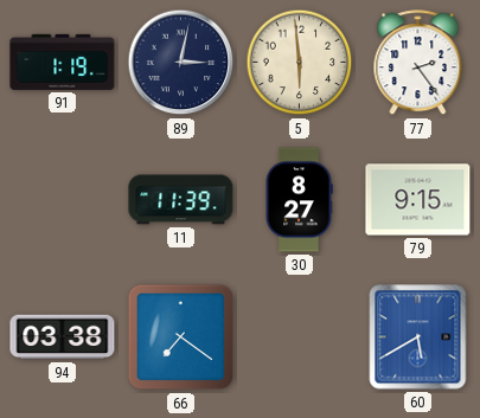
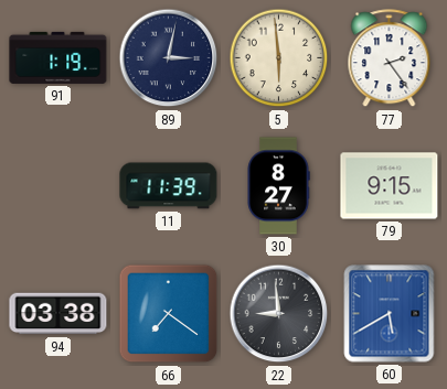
22: none -> 8:59
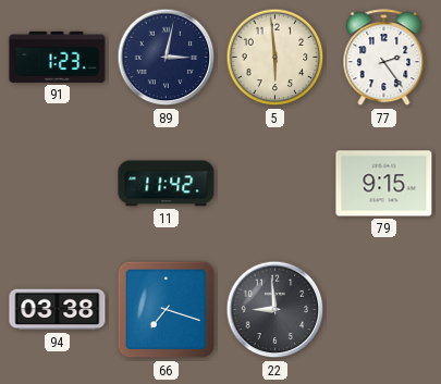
91: 1:19 -> 1:23
11: 11:39 -> 11:42
30: 8:27 -> none
66: 7:21 -> 7:18
60: 5:40 -> none
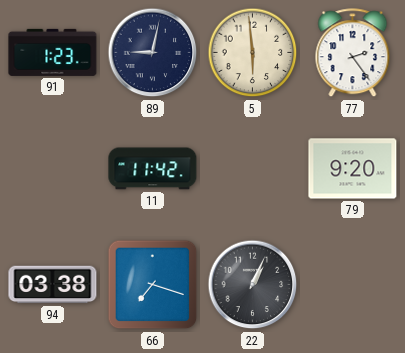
89: 3:02 -> 9:02
79: 9:15 -> 9:20
22: 8:59 -> 1:04
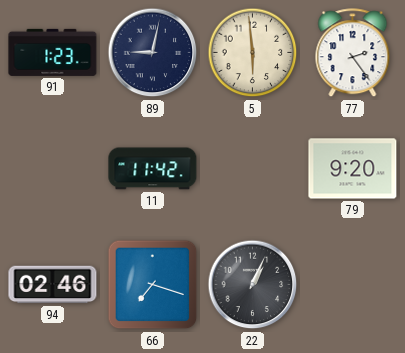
94: 03:38 -> 02:46
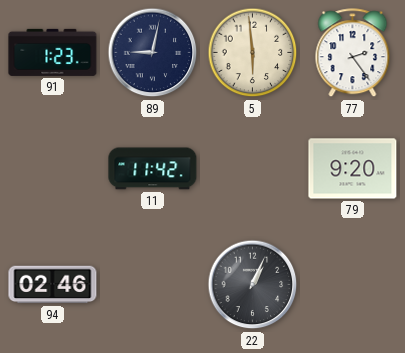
66: 7:18 -> none
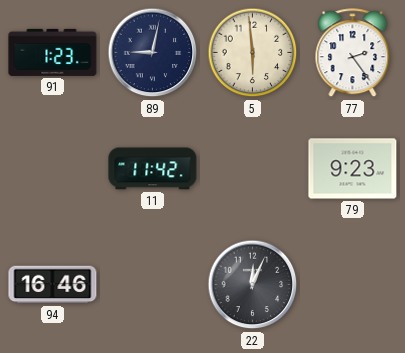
79: 9:20 -> 9:23
94: 02:46 -> 16:46
22: 1:04 -> 12:04
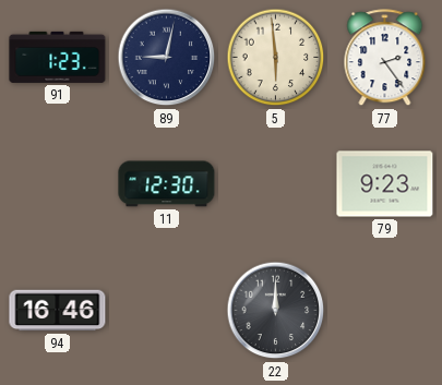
11: 11:42 -> 12:30
22: 12:04 -> 12:00
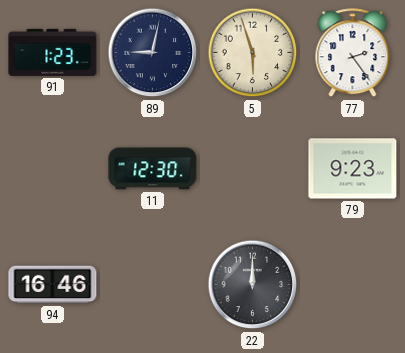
5: 5:59 -> 5:57
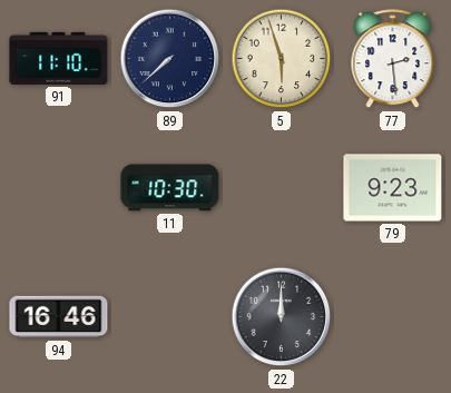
91: 1:23 -> 11:10
89: 9:02 -> 7:38
77: 2:24 -> 2:29
11: 12:30 -> 10:30
